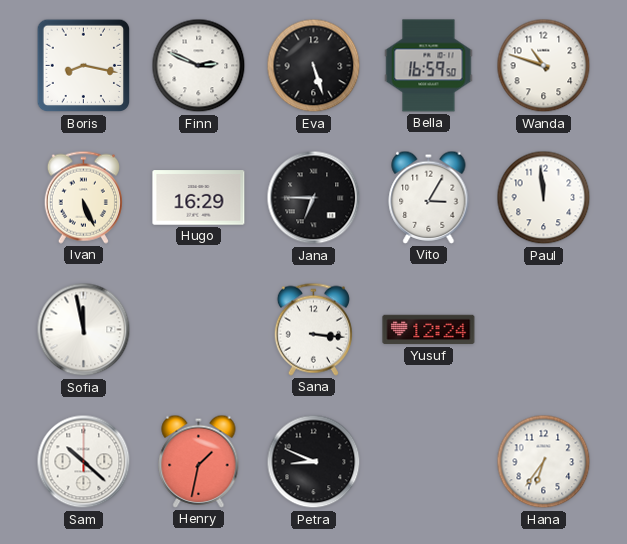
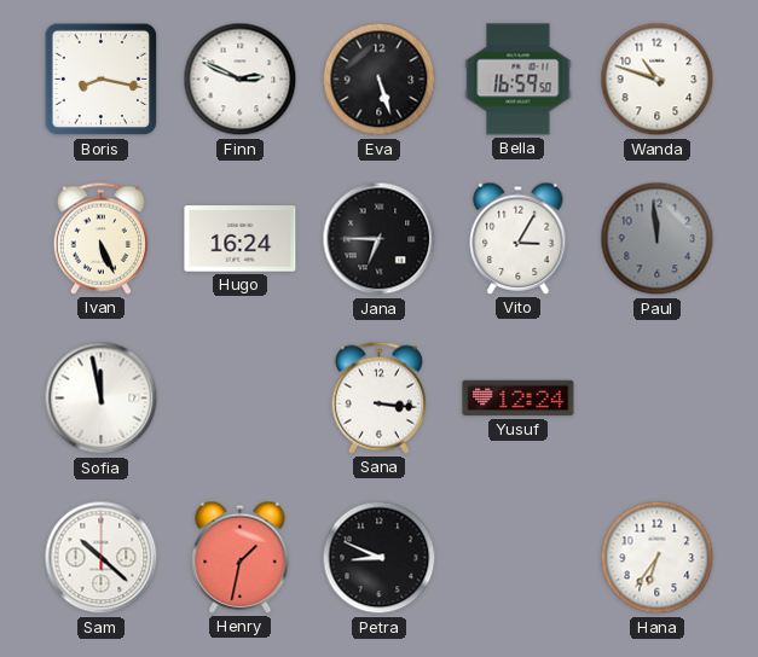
Hugo: 16:29 -> 16:24
Paul dial: white -> grey
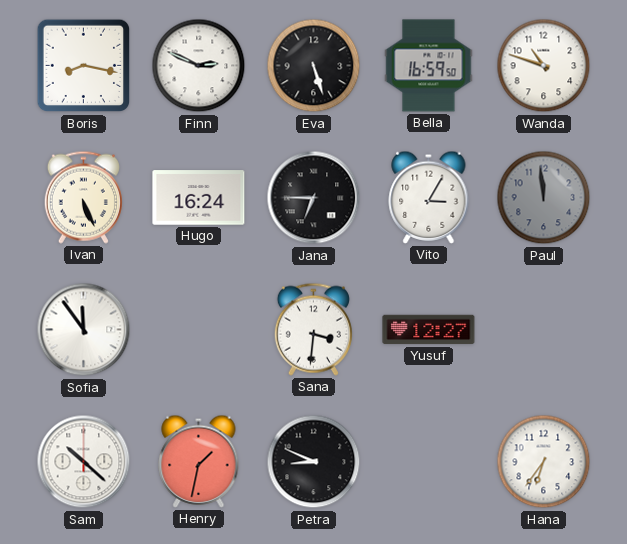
Sofia: 11:58 -> 11:54
Sana: 3:16 -> 3:31
Yusuf: 12:24 -> 12:27
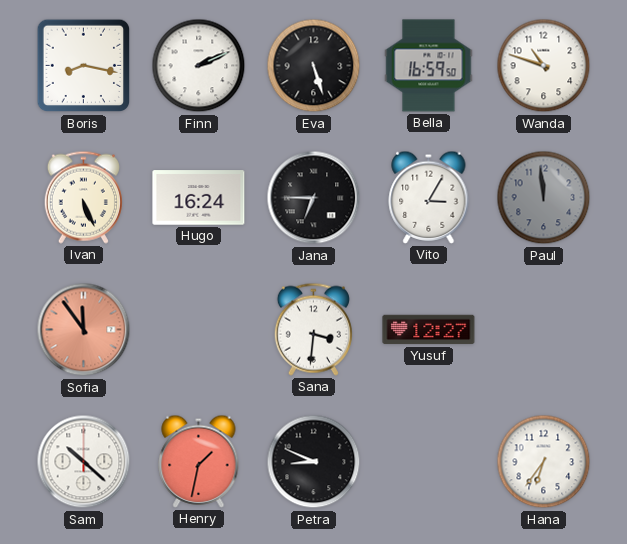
Finn: 2:49 -> 2:11
Sofia dial: white -> salmon
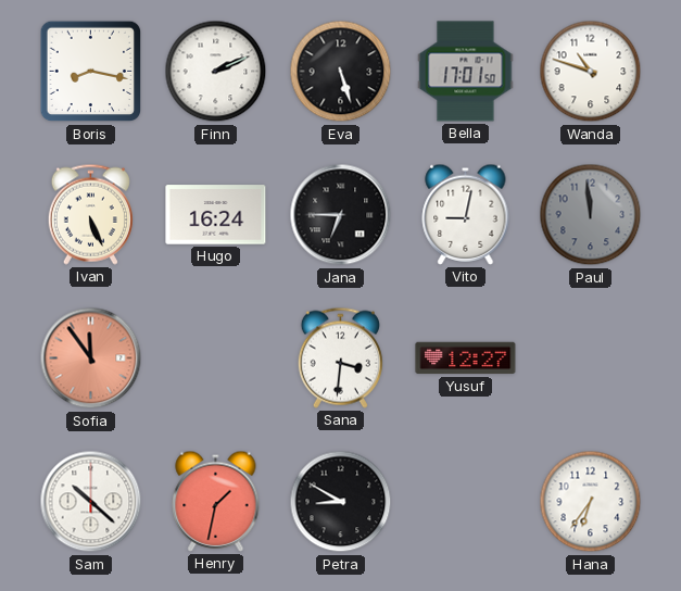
Bella: 16:59 -> 17:01
Vito: 3:05 -> 9:02
Petra: 8:49 -> 8:50
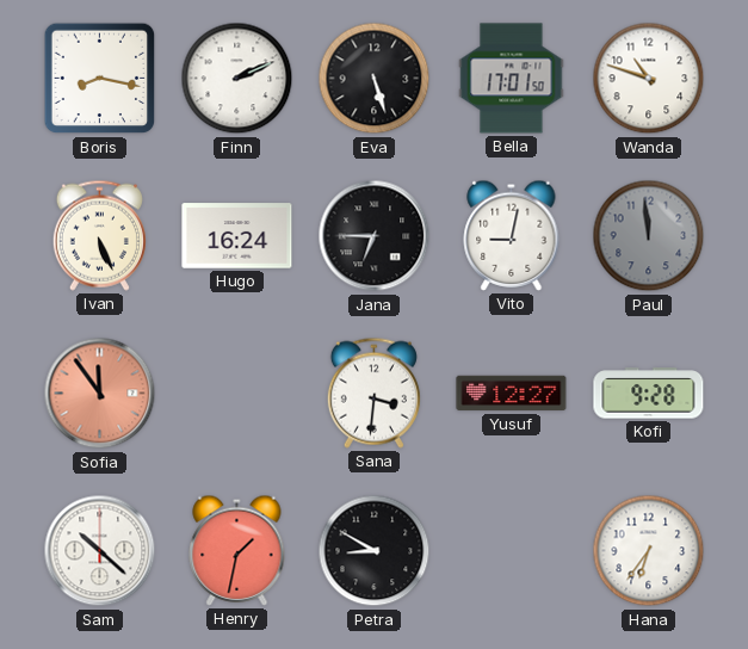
Kofi: none -> 9:28
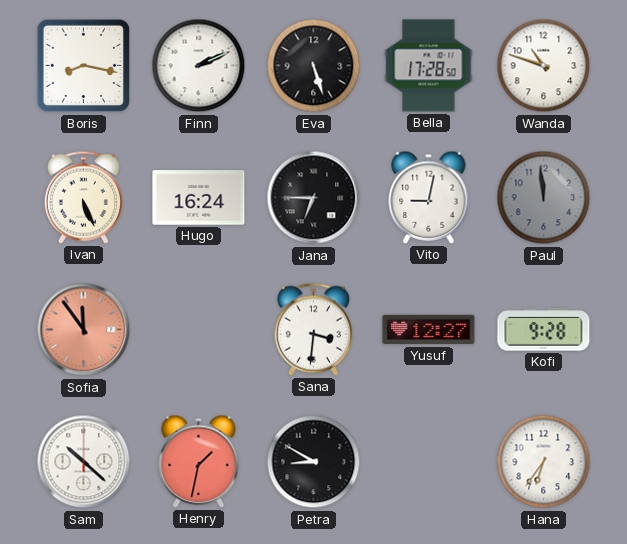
Bella: 17:01 -> 17:28
